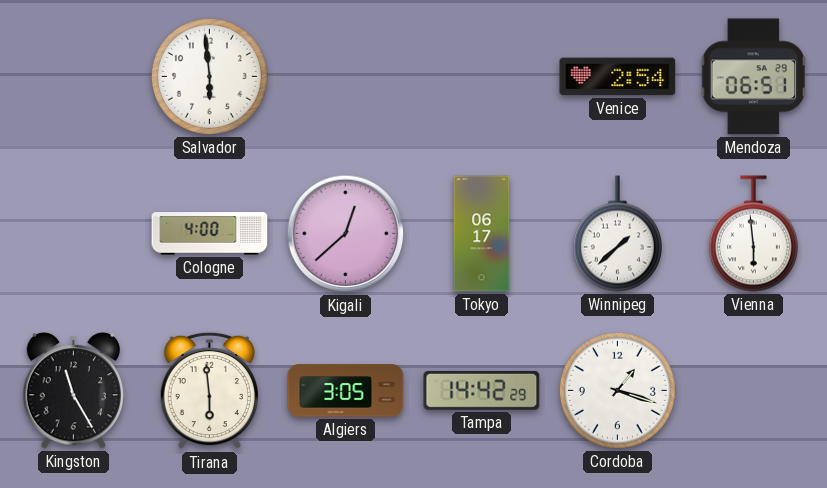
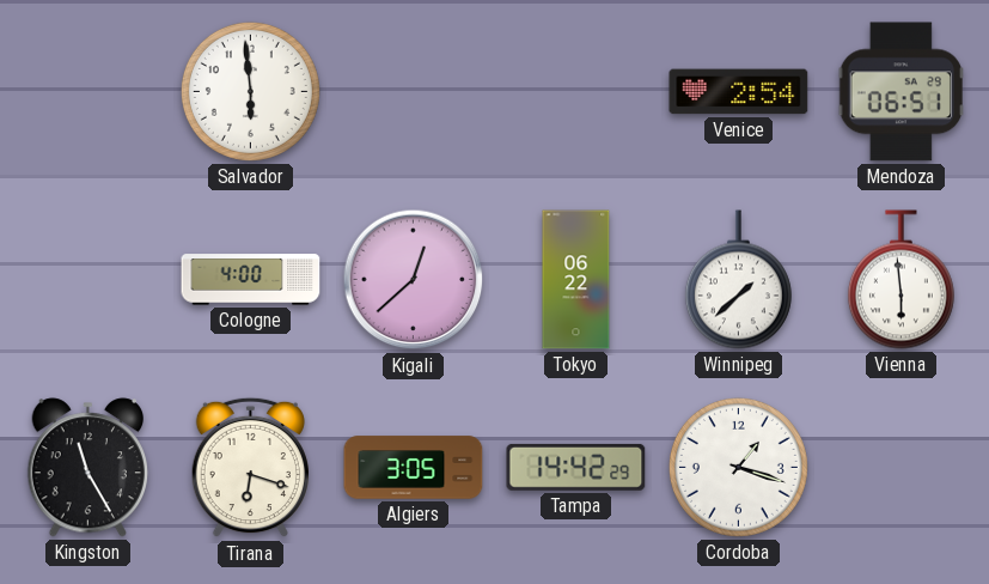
Tokyo: 06:17 -> 06:22
Tirana: 5:59 -> 6:18
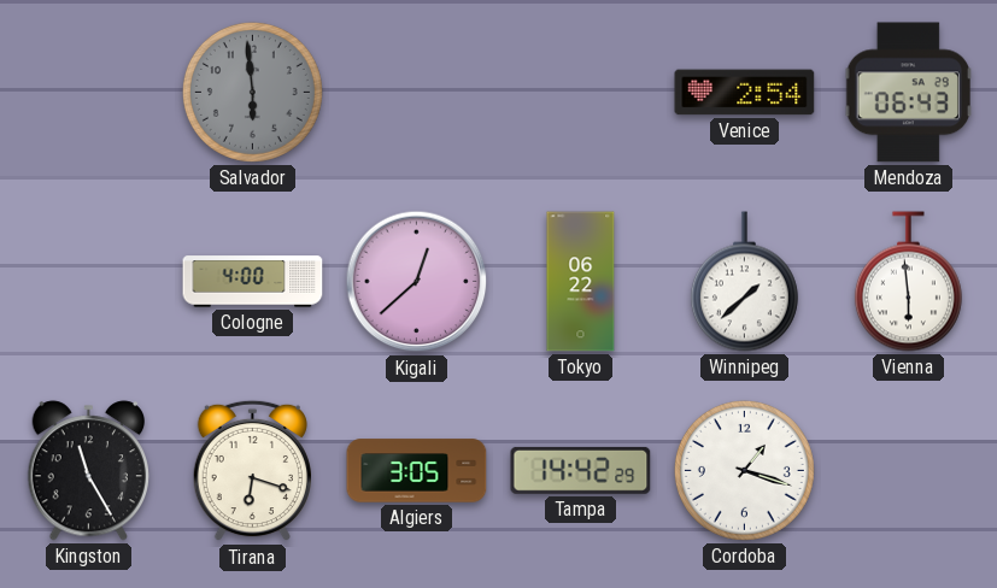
Salvador dial: white -> grey
Mendoza: 06:51 -> 06:43
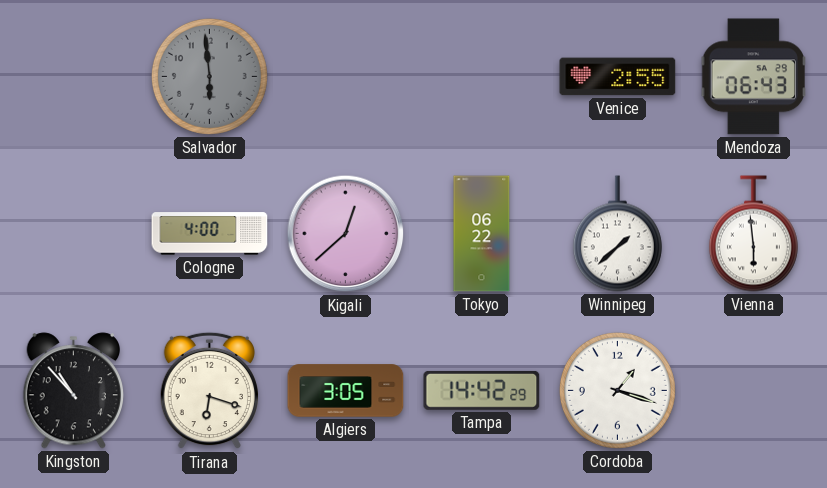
Venice: 2:54 -> 2:55
Kingston: 11:25 -> 10:53
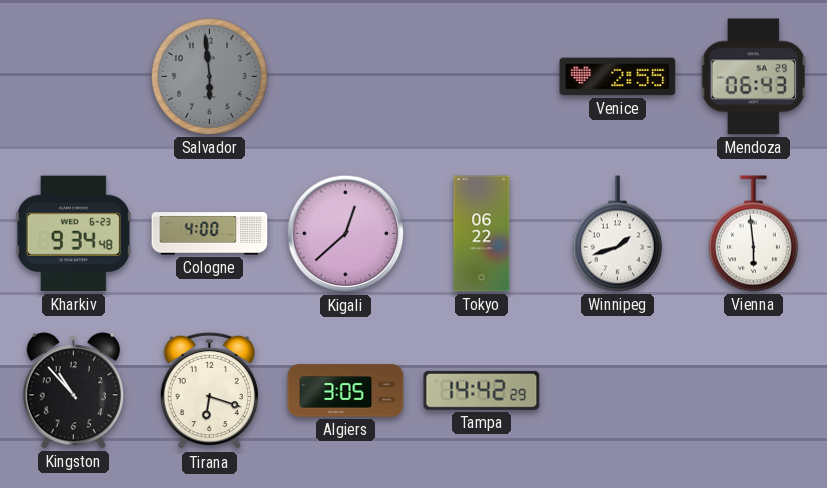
Kharkiv: none -> 9:34
Winnipeg: 1:38 -> 1:42
Cordoba: 1:18 -> none
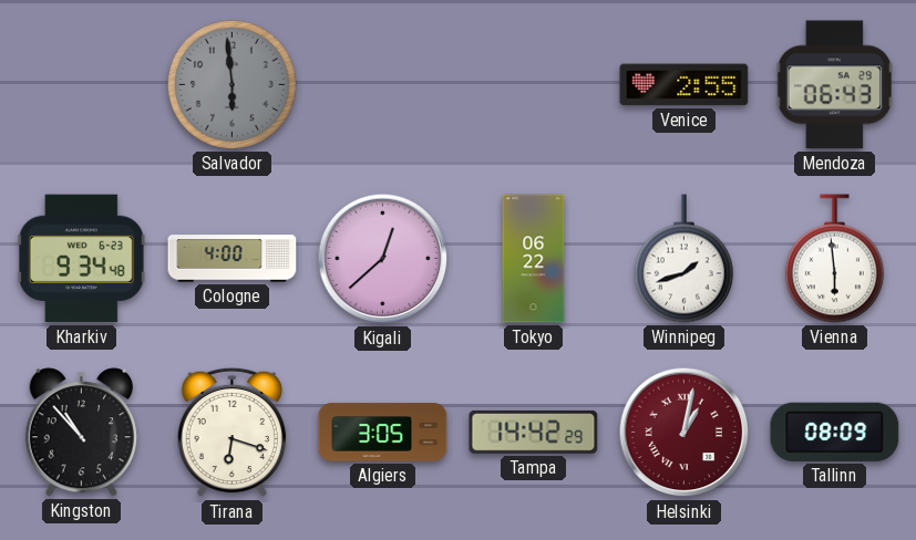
Helsinki: none -> 1:02
Tallinn: none -> 08:09
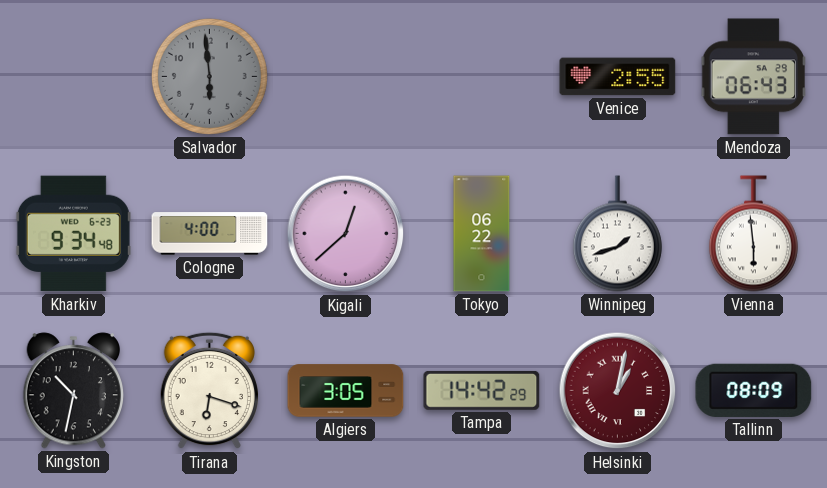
Kingston: 10:53 -> 10:32
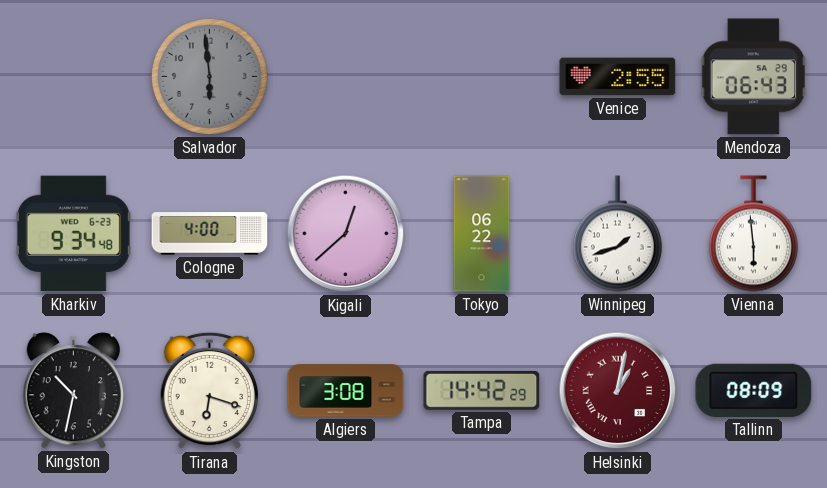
Algiers: 3:05 -> 3:08
